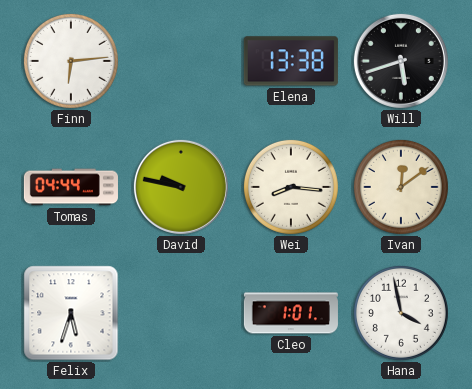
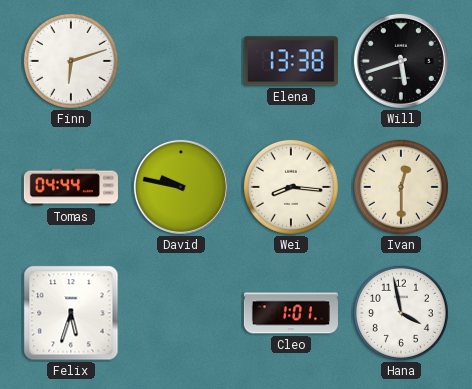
Finn: 6:14 -> 6:12
Ivan: 12:09 -> 12:30
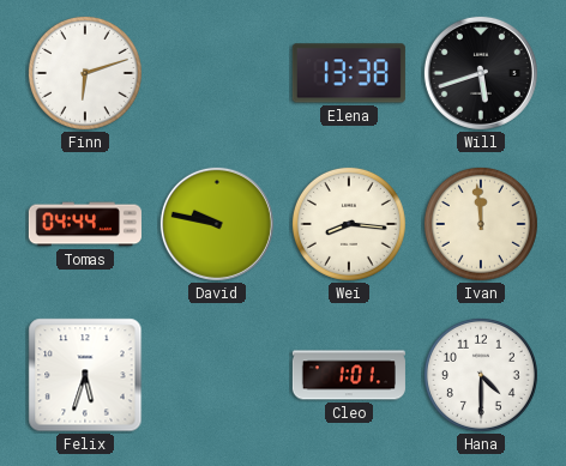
Ivan: 12:30 -> 11:59
Hana: 3:58 -> 4:30
